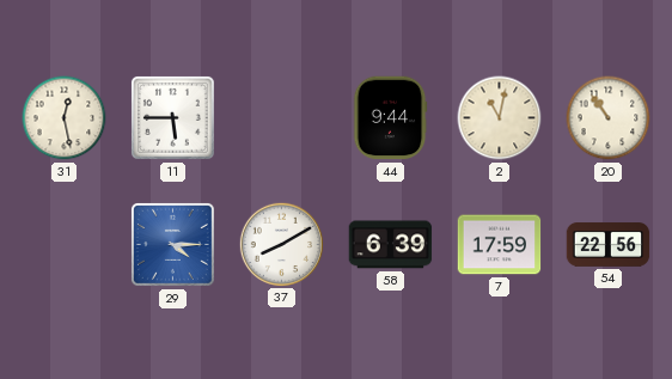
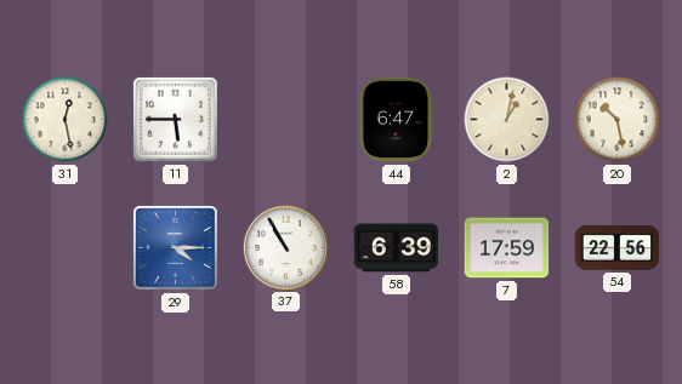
44: 9:44 -> 6:47
2: 11:02 -> 1:02
20: 10:54 -> 10:28
37: 8:10 -> 10:55
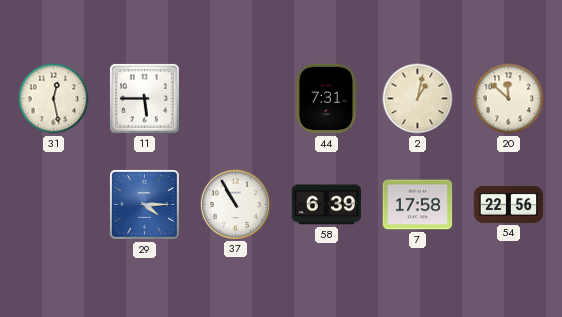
44: 6:47 -> 7:31
20: 10:28 -> 11:52
7: 17:59 -> 17:58
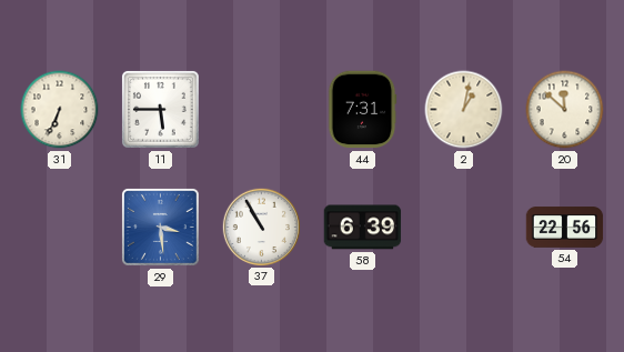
31: 12:28 -> 6:34
29: 4:15 -> 3:29
7: 17:58 -> none
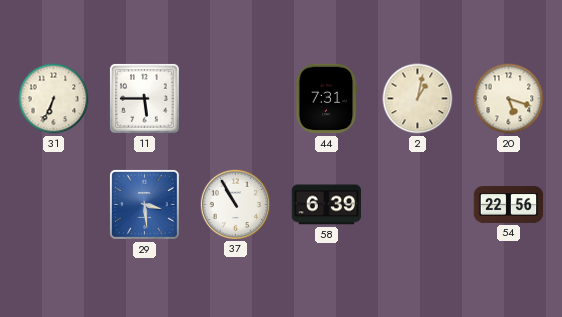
20: 11:52 -> 5:18
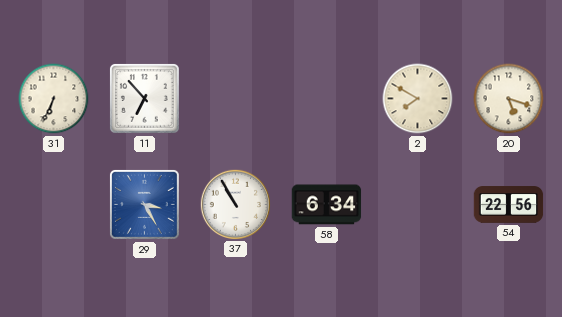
11: 5:45 -> 6:53
44: 7:31 -> none
2: 1:02 -> 7:50
29: 3:29 -> 3:25
58: 6:39 -> 6:34
